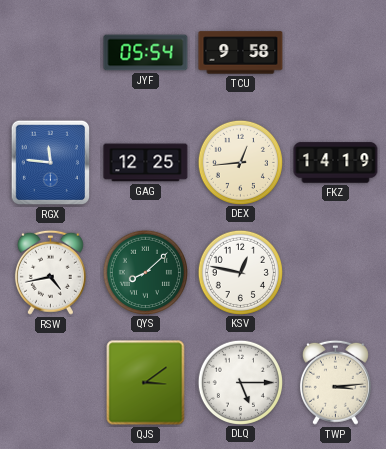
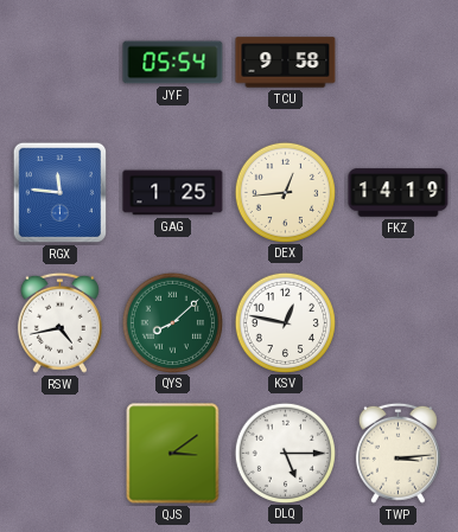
GAG: 12:25 -> 1:25
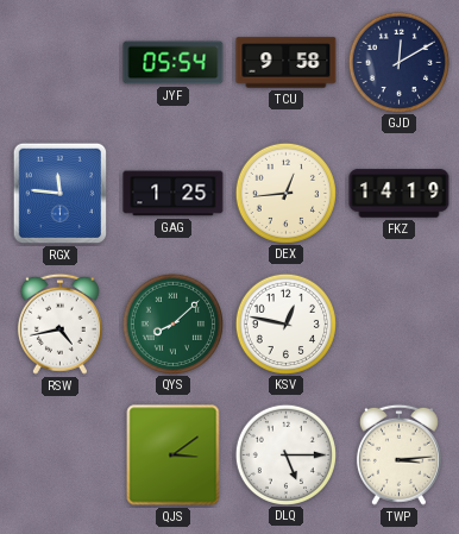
GJD: none -> 12:10
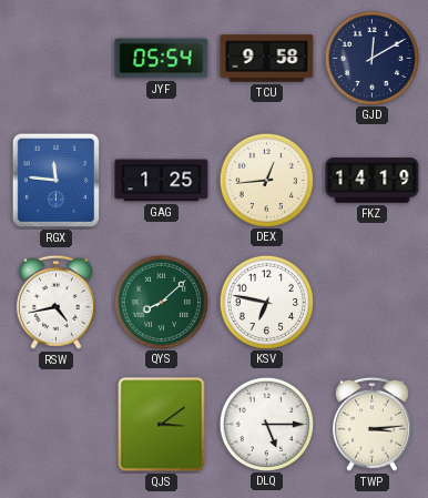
KSV: 12:47 -> 6:47
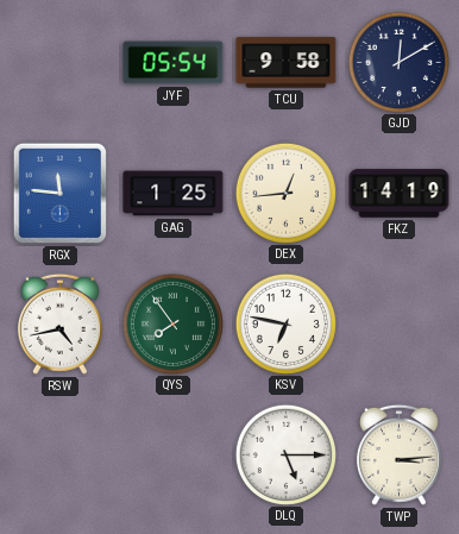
QYS: 8:08 -> 7:54
QJS: 3:09 -> none
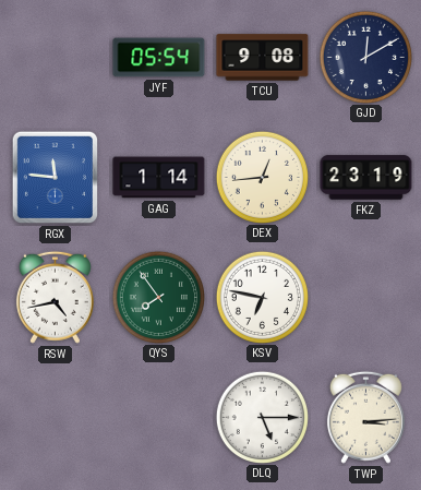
TCU: 9:58 -> 9:08
GAG: 1:25 -> 1:14
FKZ: 14:19 -> 23:19
